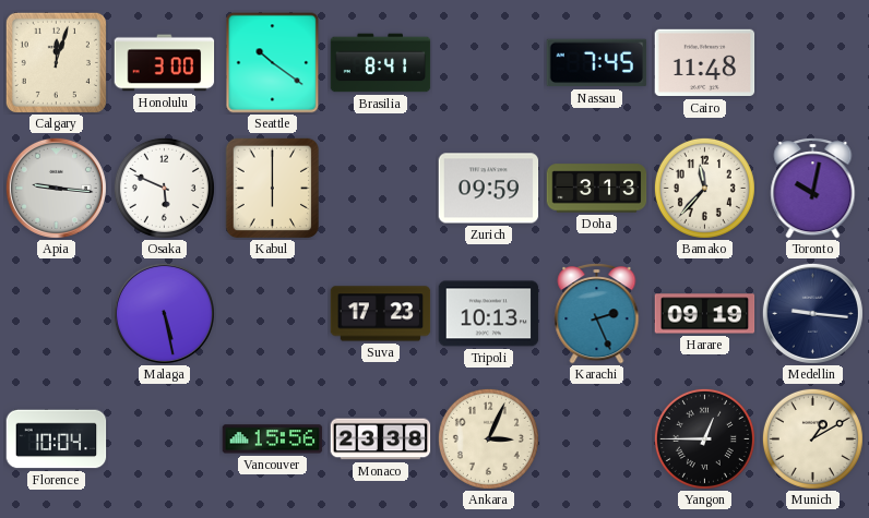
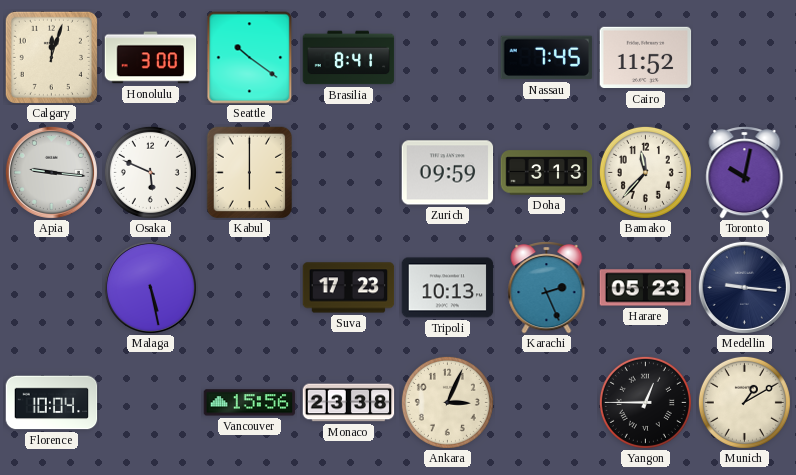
Cairo: 11:48 -> 11:52
Harare: 09:19 -> 05:23
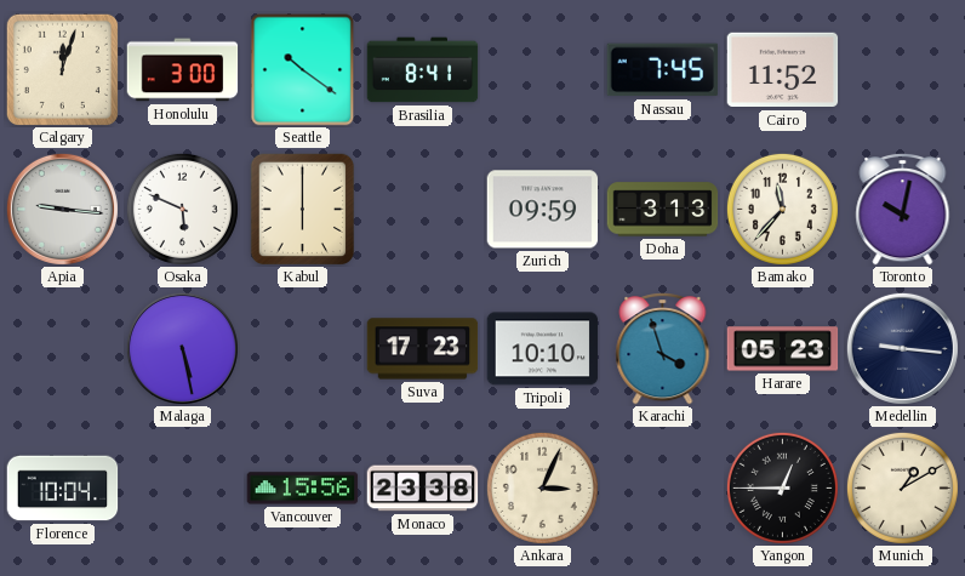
Tripoli: 10:13 -> 10:10
Karachi: 2:26 -> 3:57
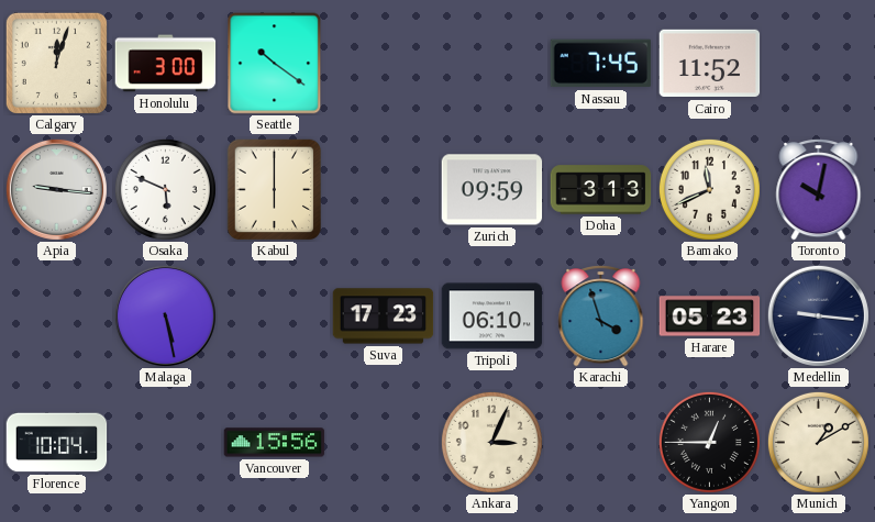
Brasilia: 8:41 -> none
Bamako: 11:37 -> 11:41
Tripoli: 10:10 -> 06:10
Monaco: 23:38 -> none
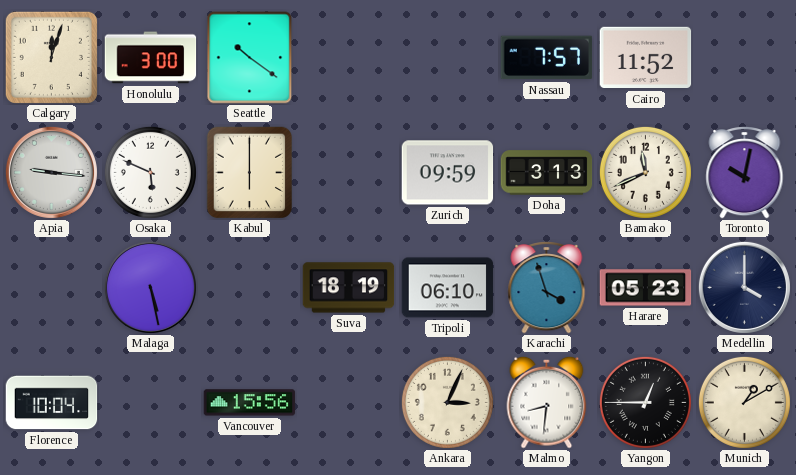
Nassau: 7:45 -> 7:57
Suva: 17:23 -> 18:19
Medellin: 9:16 -> 4:00
Malmo: none -> 8:31
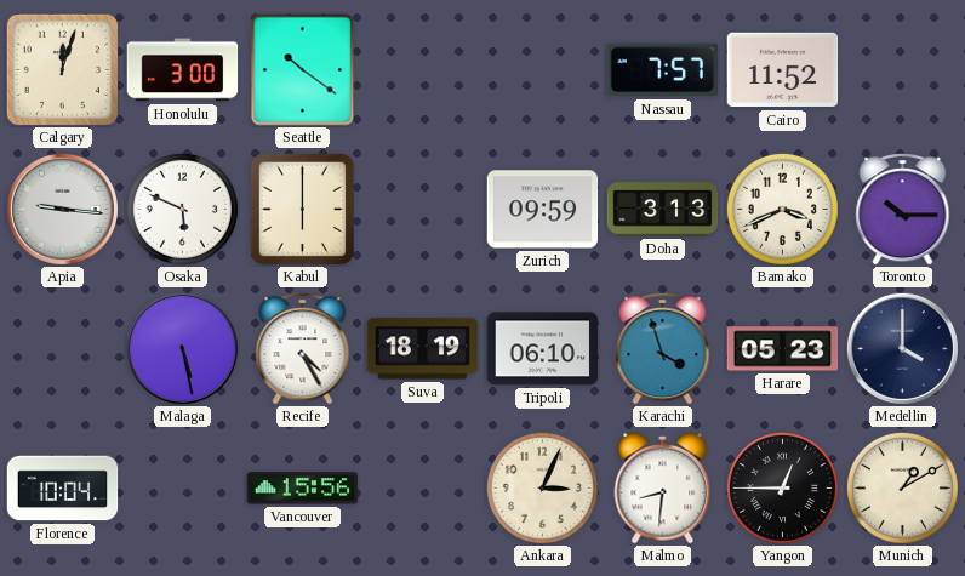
Bamako: 11:41 -> 3:41
Toronto: 10:02 -> 10:15
Recife: none -> 4:25
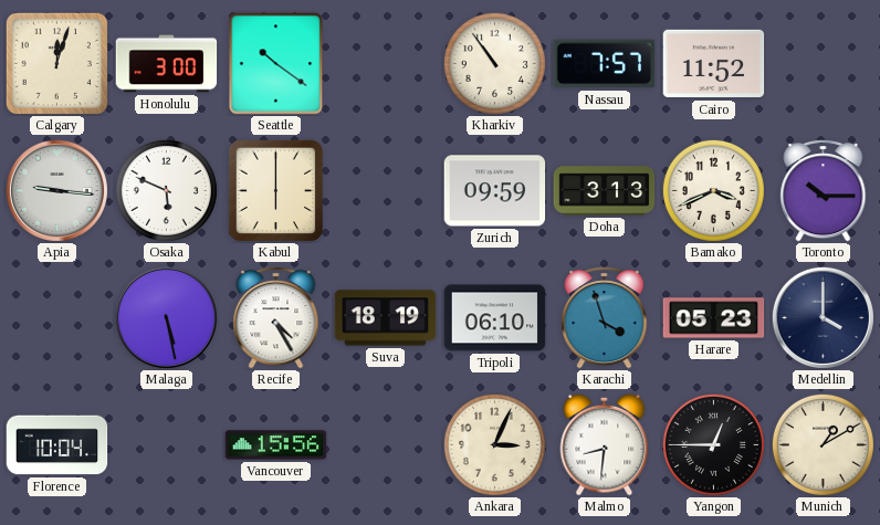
Kharkiv: none -> 10:54
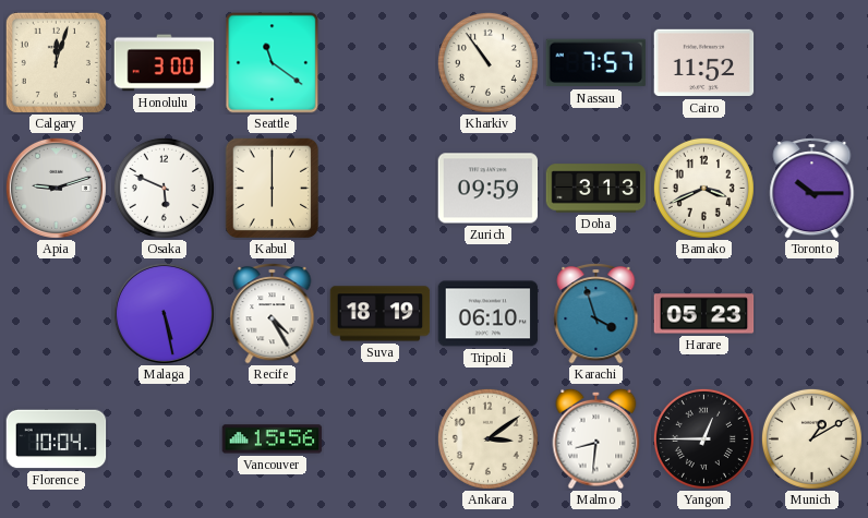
Seattle: 10:21 -> 11:21
Apia: 9:16 -> 9:12
Medellin: 4:00 -> none
Ankara: 3:04 -> 3:09
